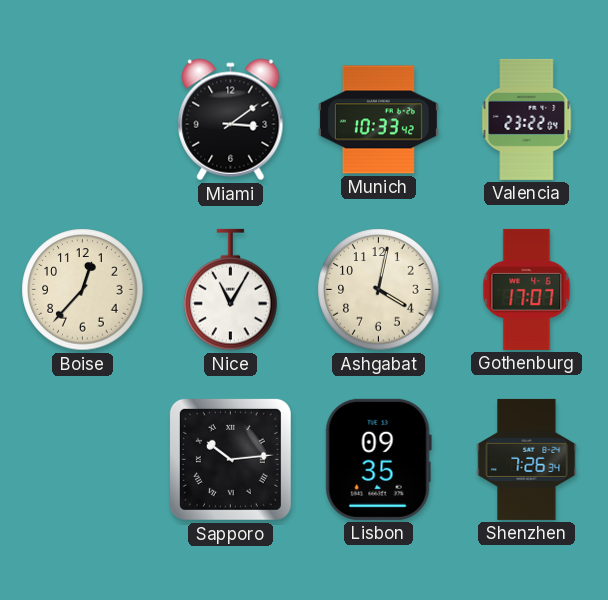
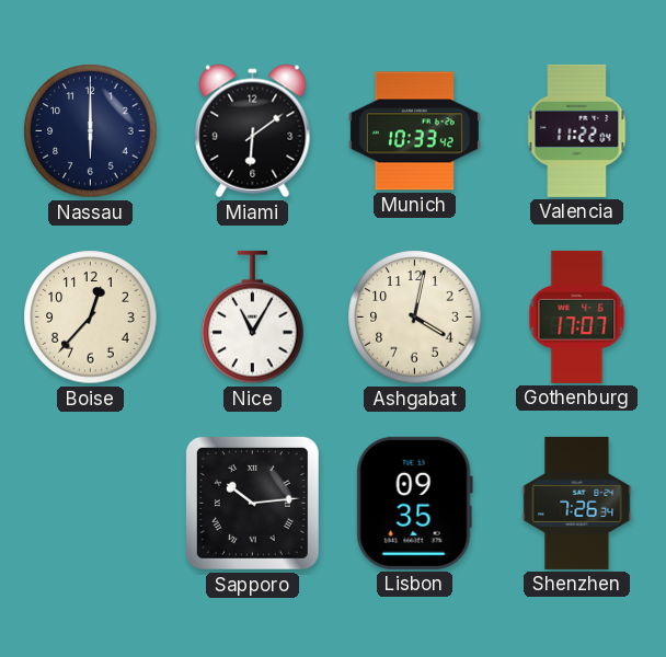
Nassau: none -> 6:00
Miami: 3:09 -> 6:09
Valencia: 23:22 -> 11:22
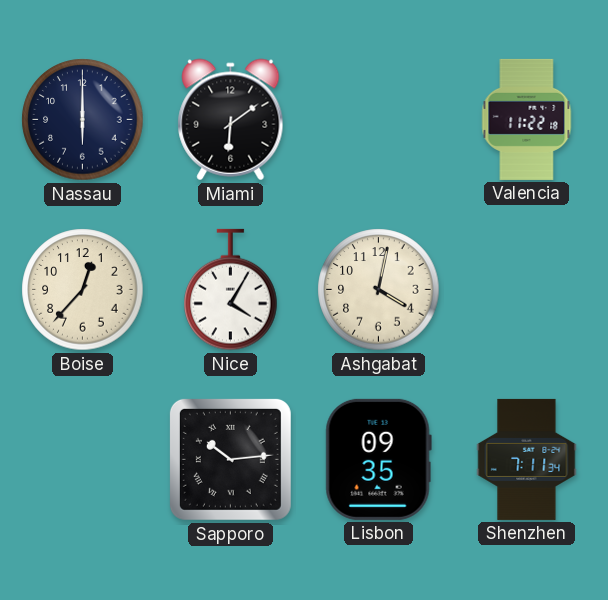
Munich: 10:33 -> none
Valencia: 11:22:04 -> 11:22:18
Nice: 11:05 -> 4:05
Gothenburg: 17:07 -> none
Shenzhen: 7:26 -> 7:11
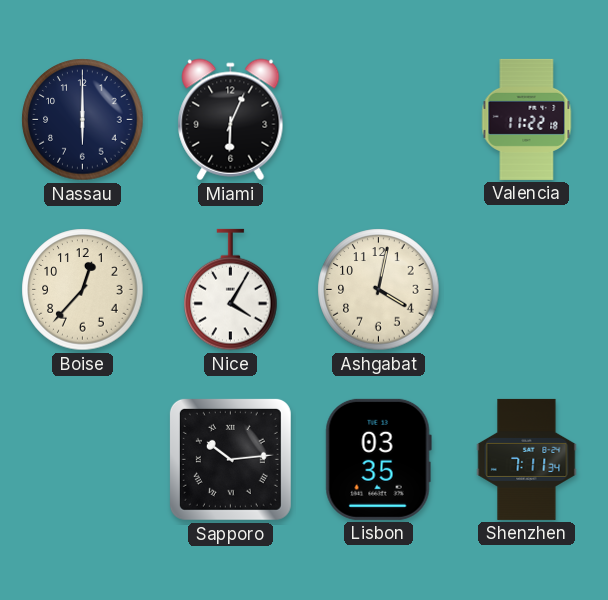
Miami: 6:09 -> 6:04
Lisbon: 09:35 -> 03:35
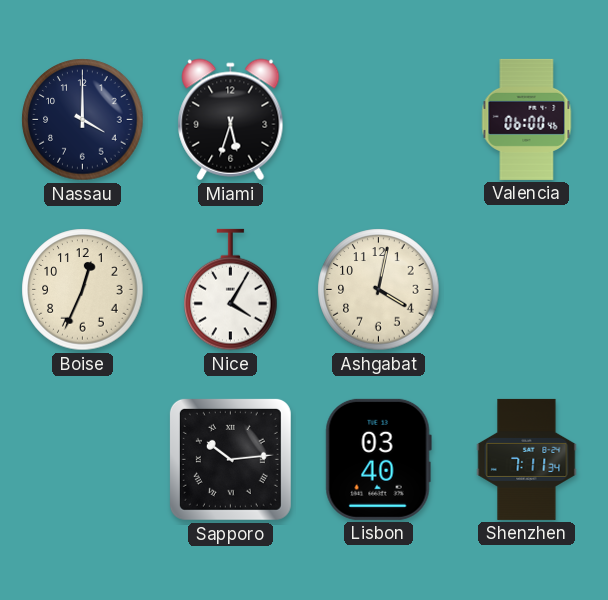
Nassau: 6:00 -> 4:00
Miami: 6:04 -> 5:33
Valencia: 11:22 -> 06:00
Boise: 12:37 -> 12:34
Lisbon: 03:35 -> 03:40
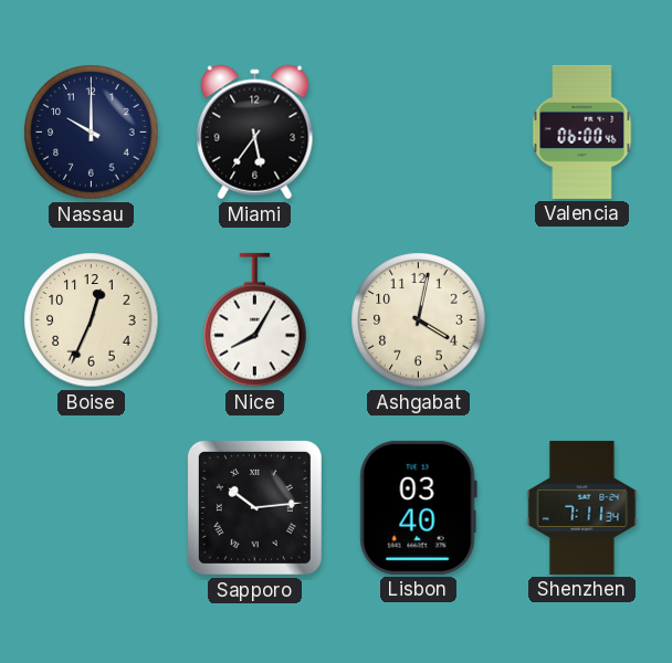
Nassau: 4:00 -> 10:00
Miami: 5:33 -> 5:36
Nice: 4:05 -> 8:05
